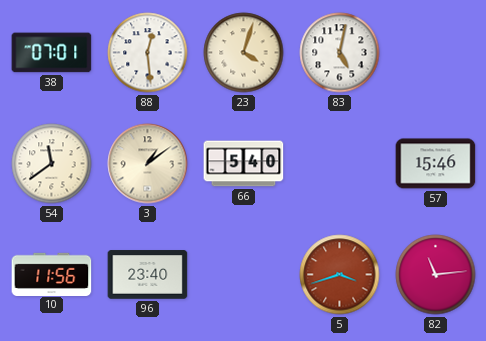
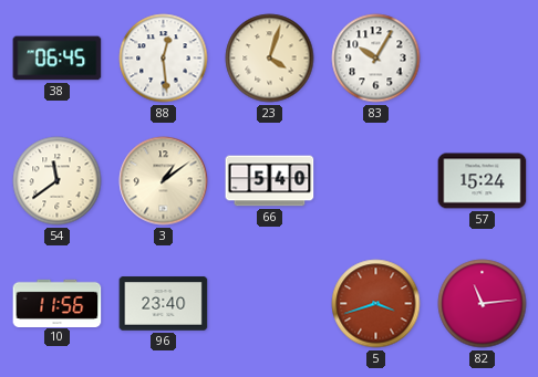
38: 07:01 -> 06:45
83: 5:02 -> 10:05
57: 15:46 -> 15:24
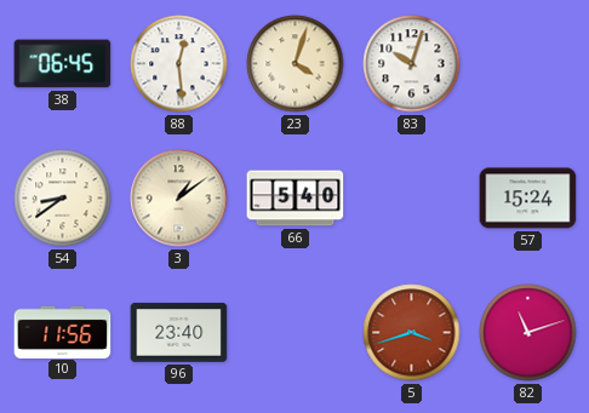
83: 10:05 -> 10:03
54: 11:39 -> 8:39
82: 11:14 -> 11:12
